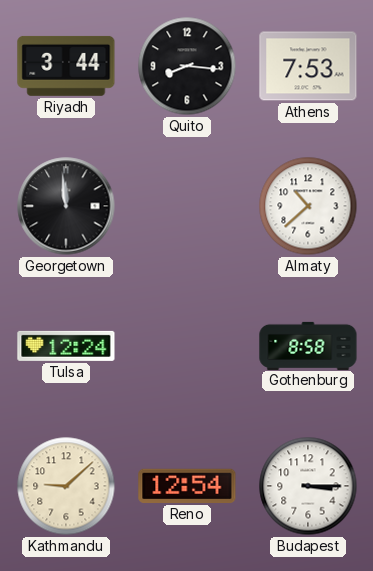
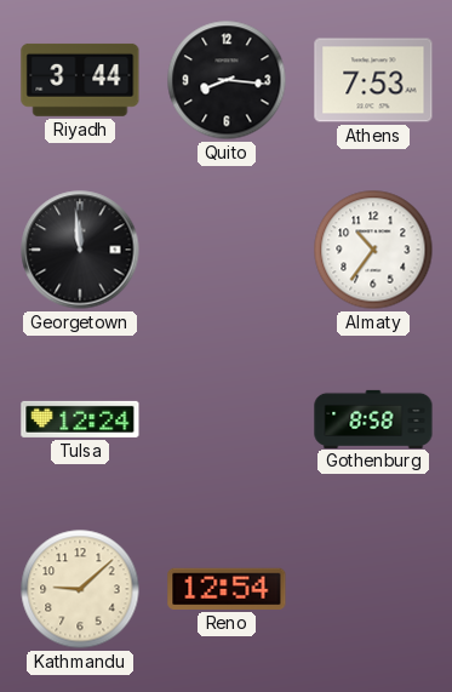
Almaty: 10:38 -> 10:36
Budapest: 3:15 -> none
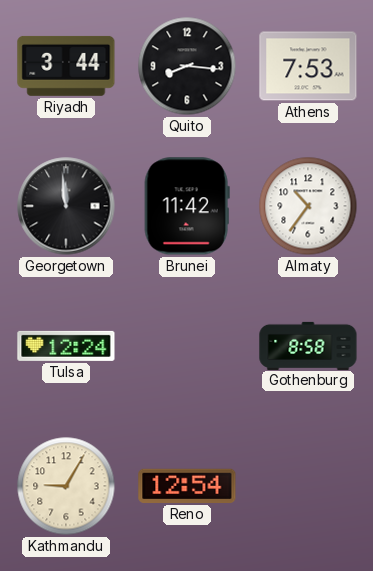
Brunei: none -> 11:42
Kathmandu: 9:08 -> 9:05
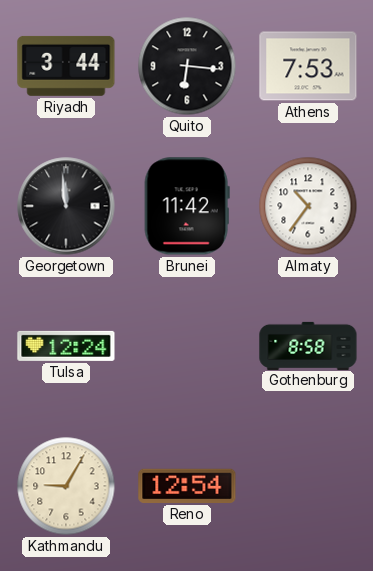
Quito: 8:16 -> 6:16
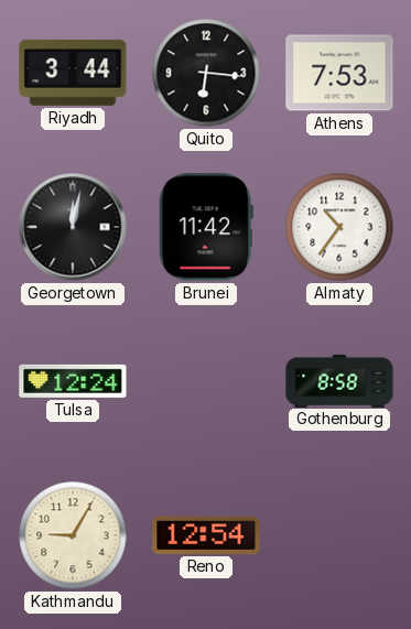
Georgetown: 11:59 -> 12:02
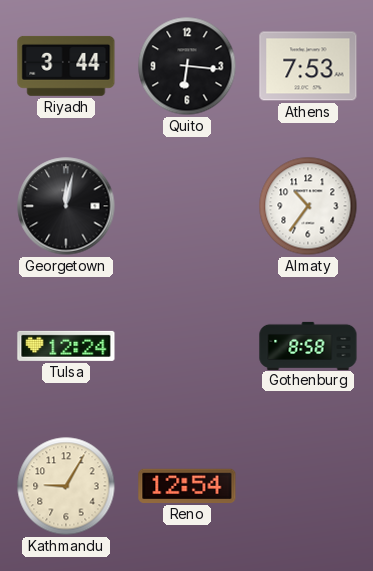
Brunei: 11:42 -> none
